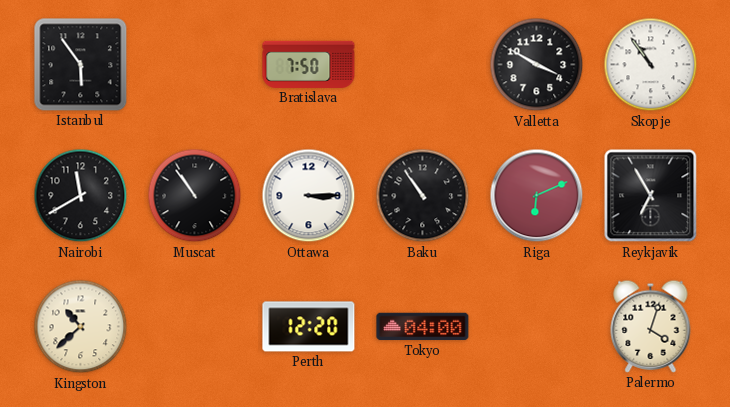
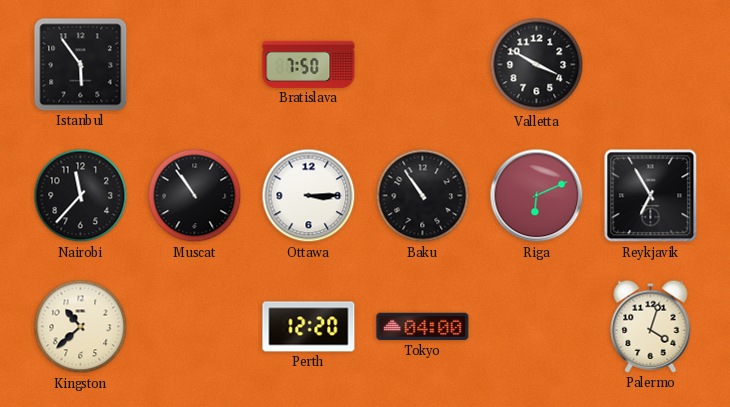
Skopje: 10:54 -> none
Nairobi: 11:40 -> 11:37
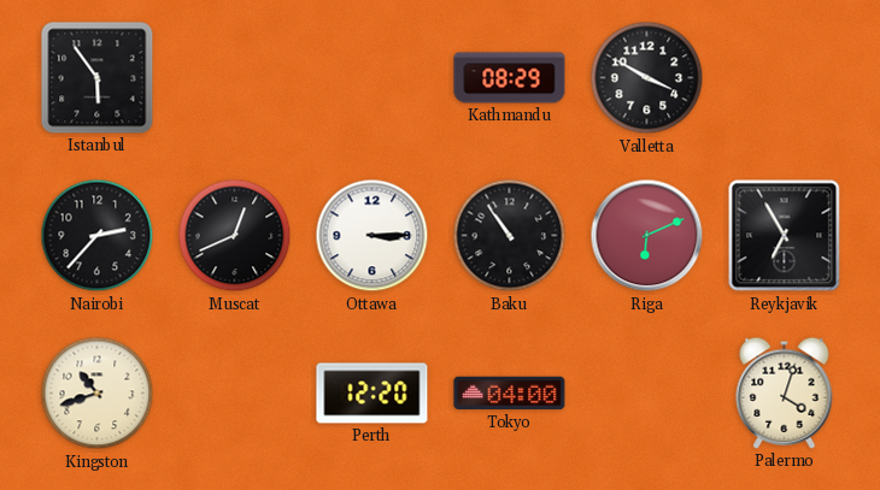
Bratislava: 7:50 -> none
Kathmandu: none -> 08:29
Nairobi: 11:37 -> 2:37
Muscat: 10:54 -> 12:41
Kingston: 10:38 -> 10:42
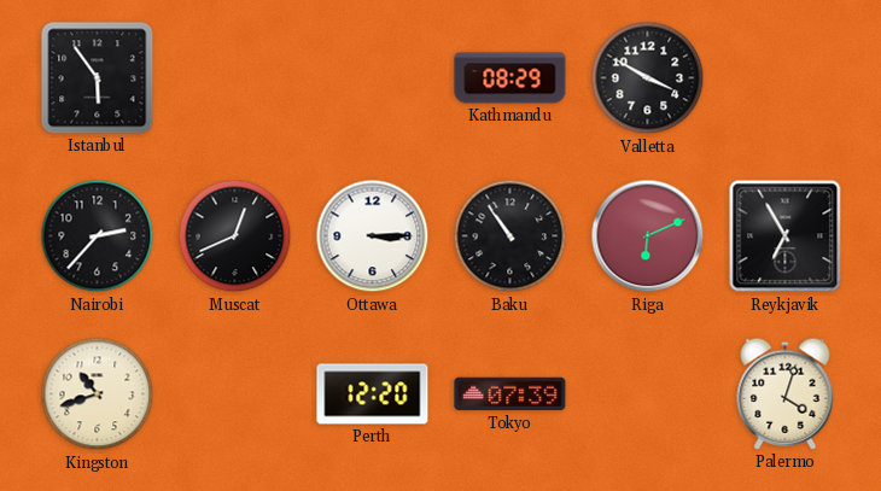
Tokyo: 04:00 -> 07:39
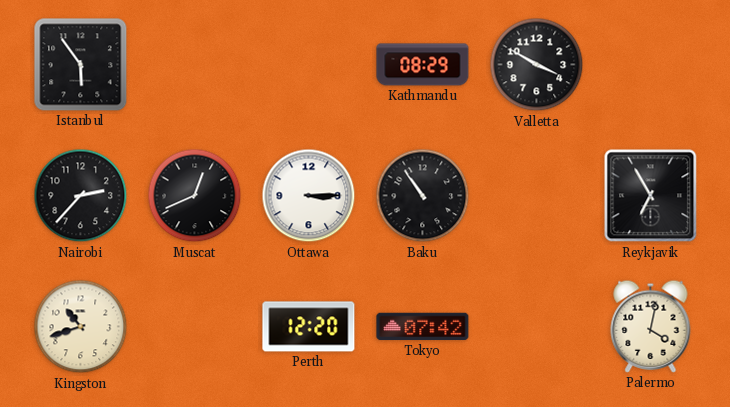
Riga: 6:11 -> none
Tokyo: 07:39 -> 07:42
Palermo: 4:03 -> 4:02
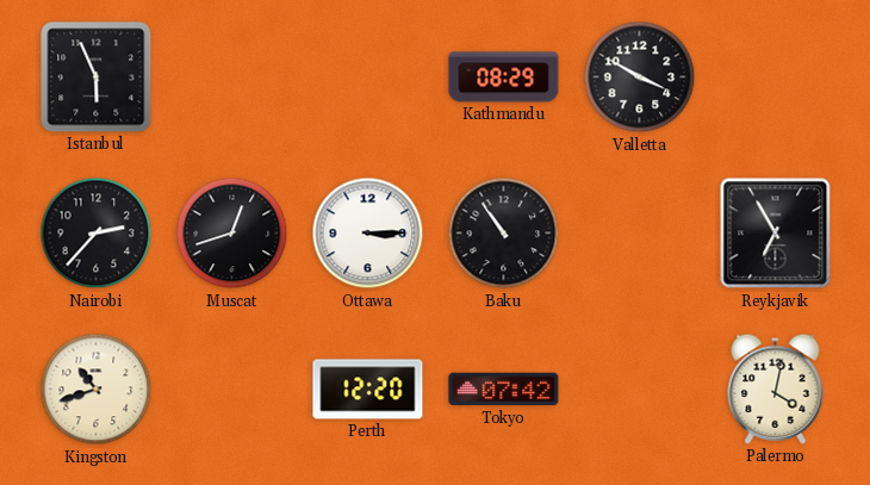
Istanbul: 5:54 -> 5:56
Muscat: 12:41 -> 12:42
